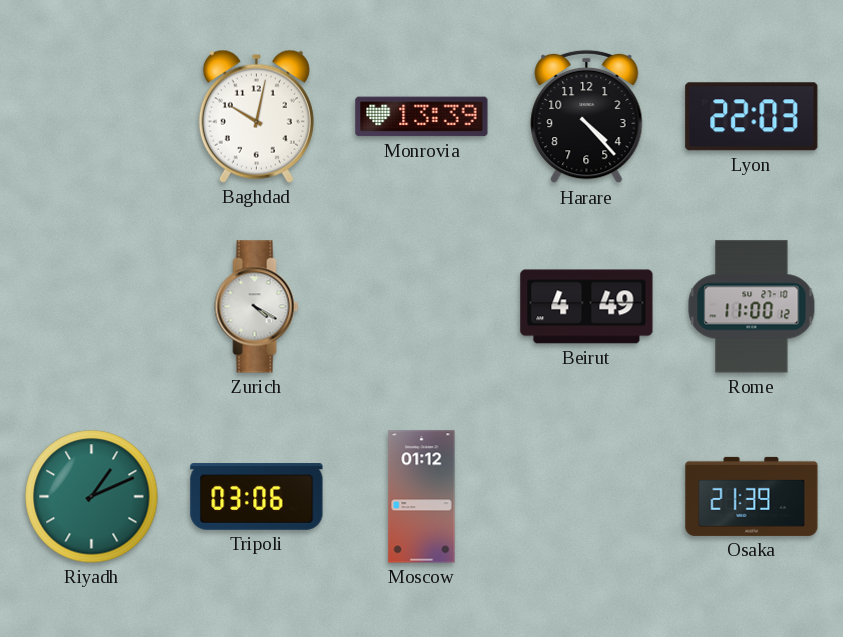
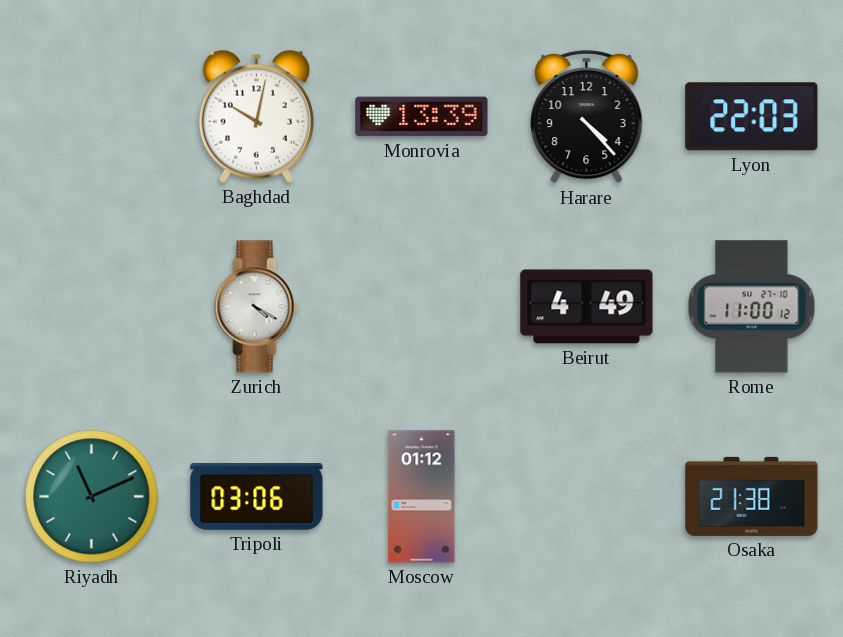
Riyadh: 1:11 -> 11:11
Osaka: 21:39 -> 21:38
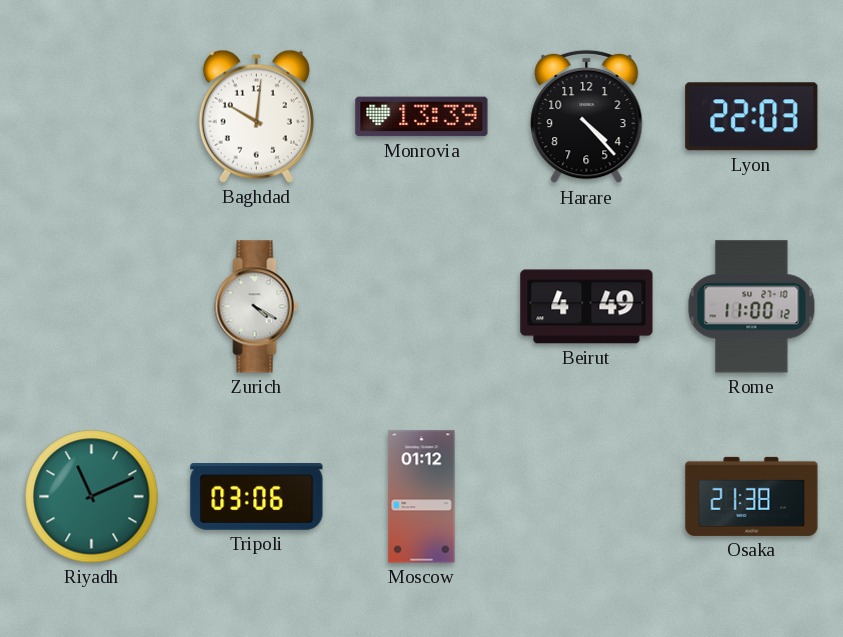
Baghdad: 10:02 -> 10:01
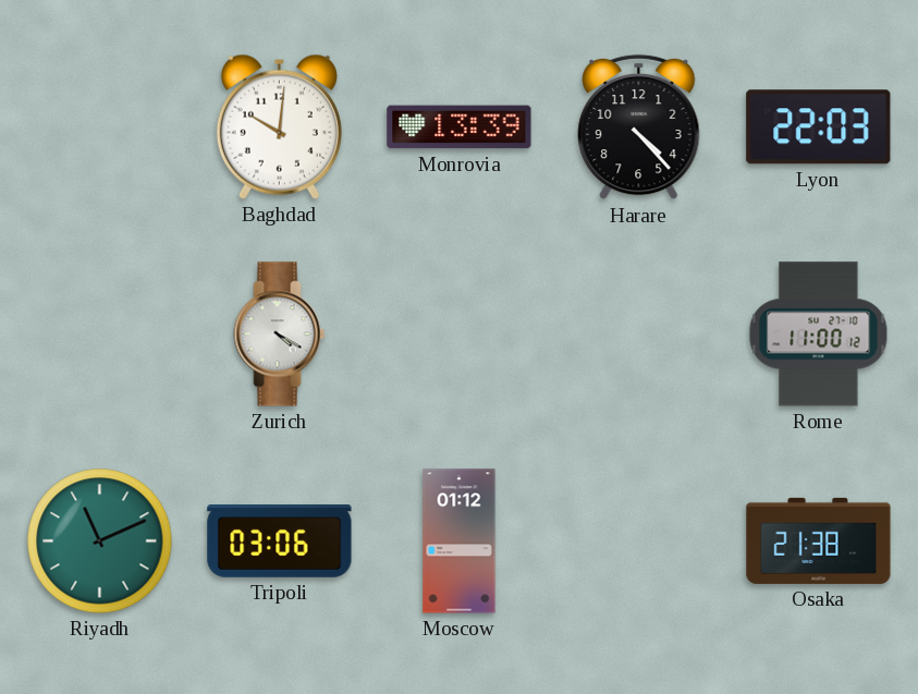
Beirut: 4:49 -> none
